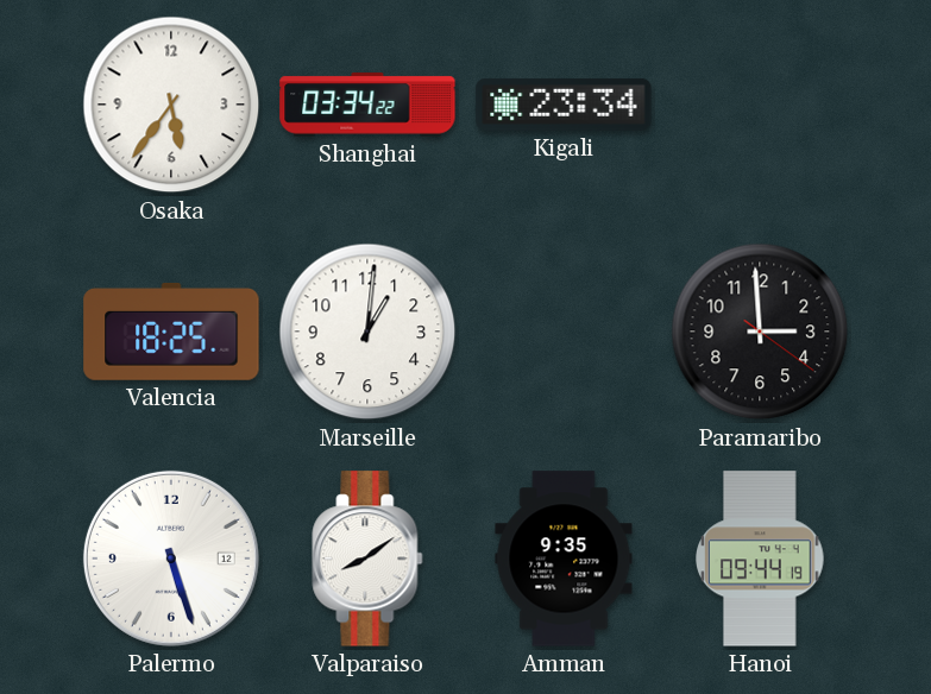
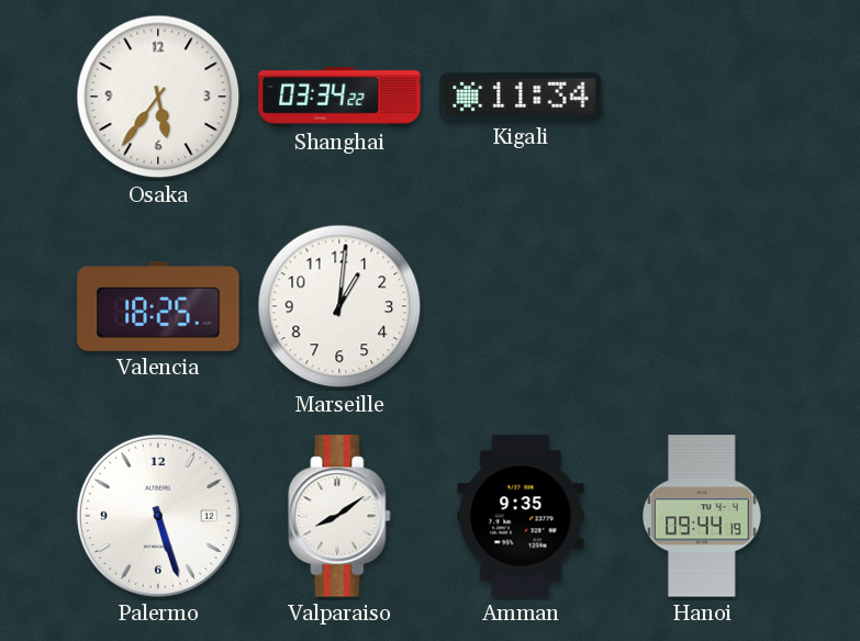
Kigali: 23:34 -> 11:34
Paramaribo: 2:59 -> none
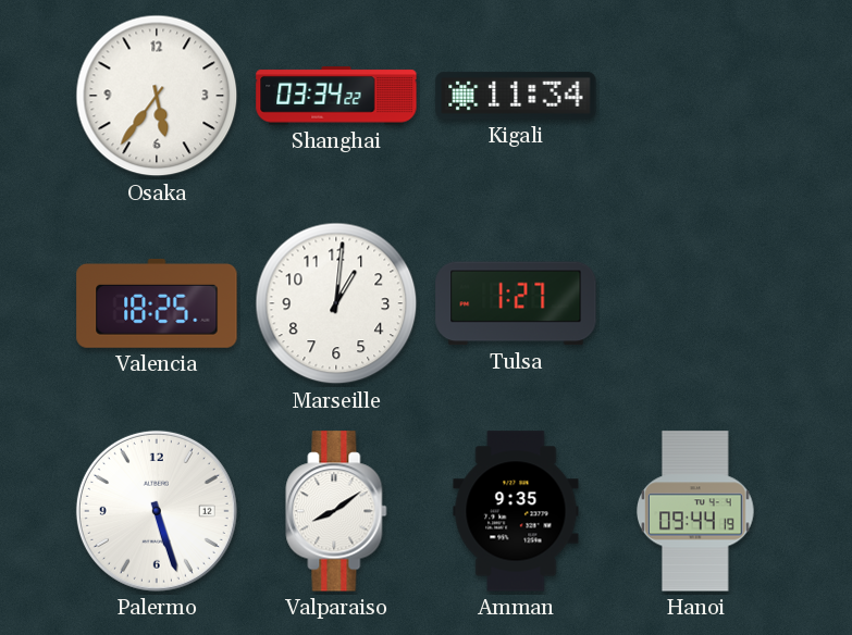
Tulsa: none -> 1:27
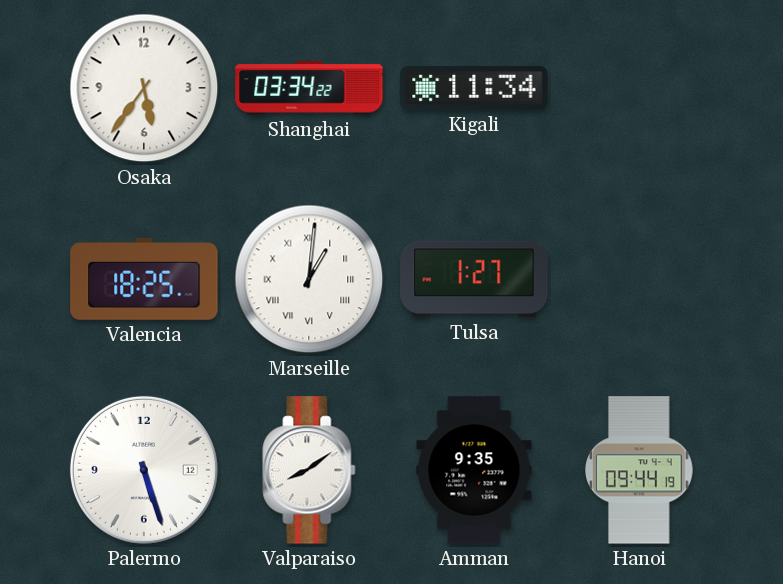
Marseille numerals: Arabic -> Roman
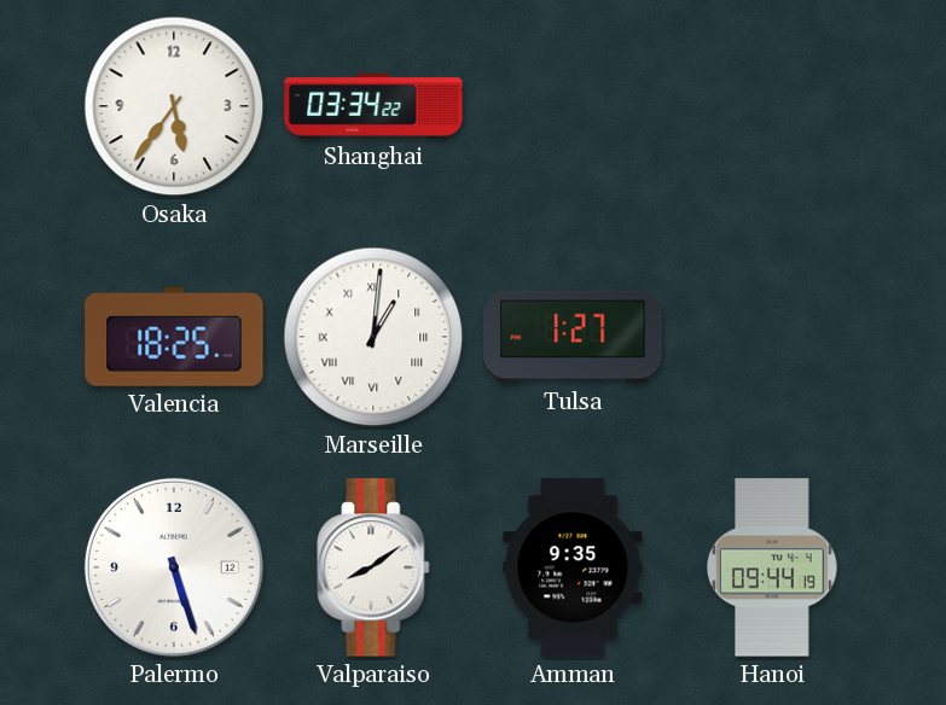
Kigali: 11:34 -> none
